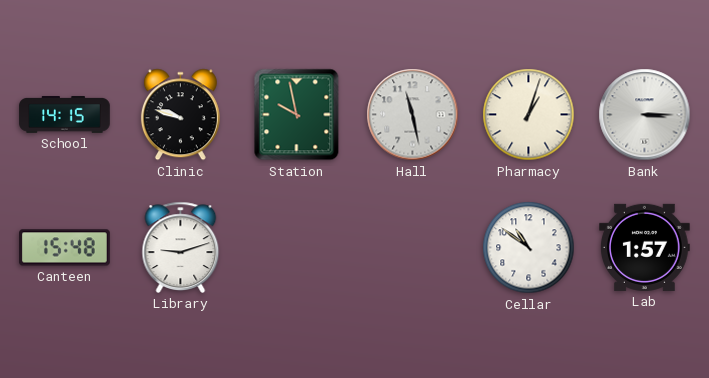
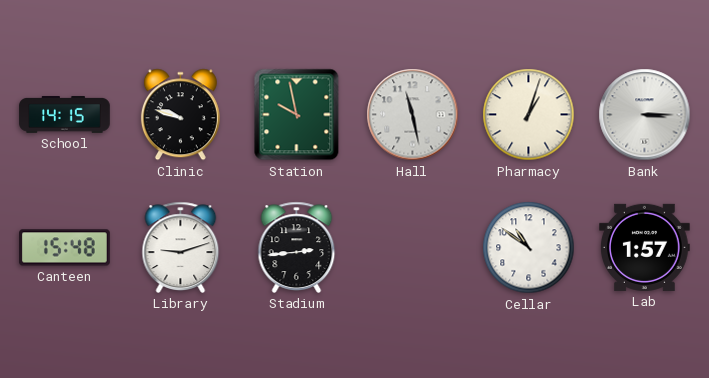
Stadium: none -> 2:44
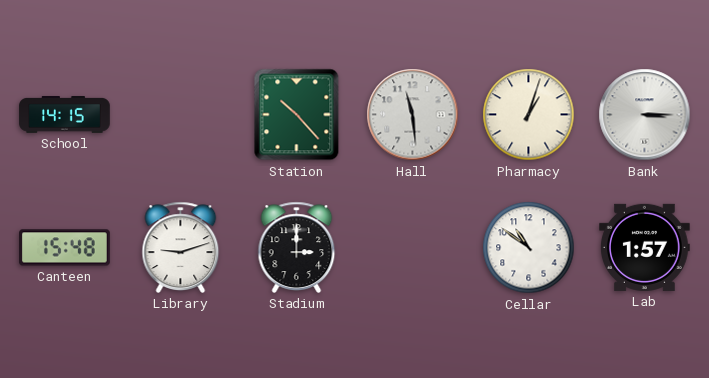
Clinic: 9:48 -> none
Station: 9:58 -> 10:23
Hall: 11:28 -> 11:29
Stadium: 2:44 -> 3:00
